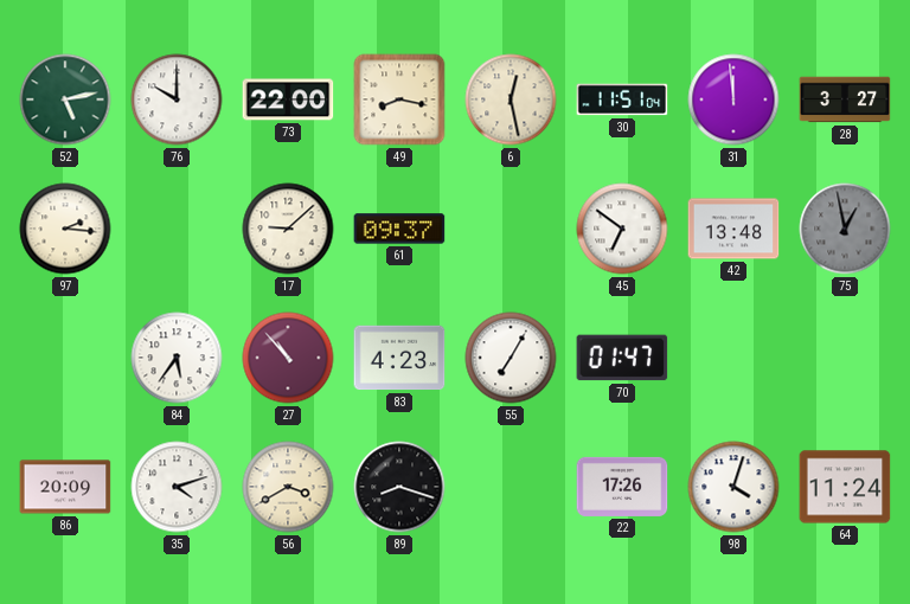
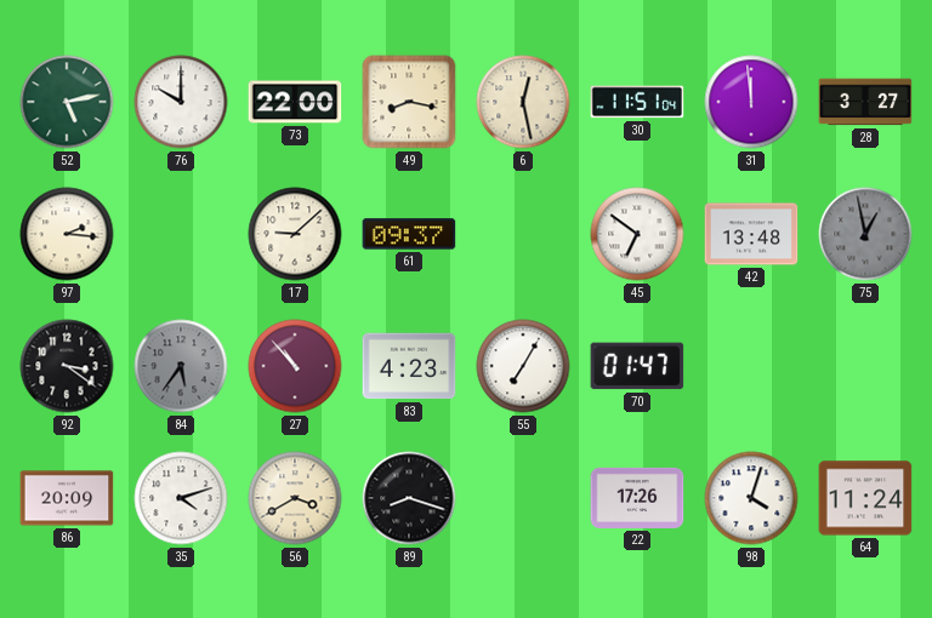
92: none -> 3:21
84 dial: white -> grey
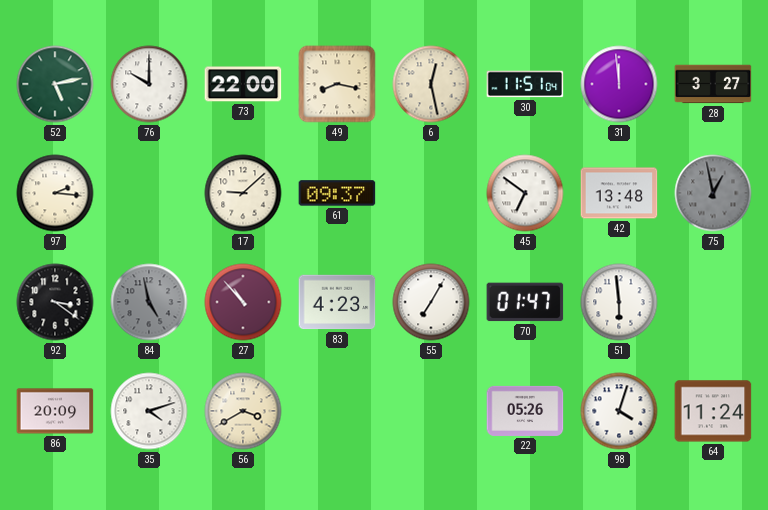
84: 5:36 -> 4:58
51: none -> 5:59
89: 8:18 -> none
22: 17:26 -> 05:26
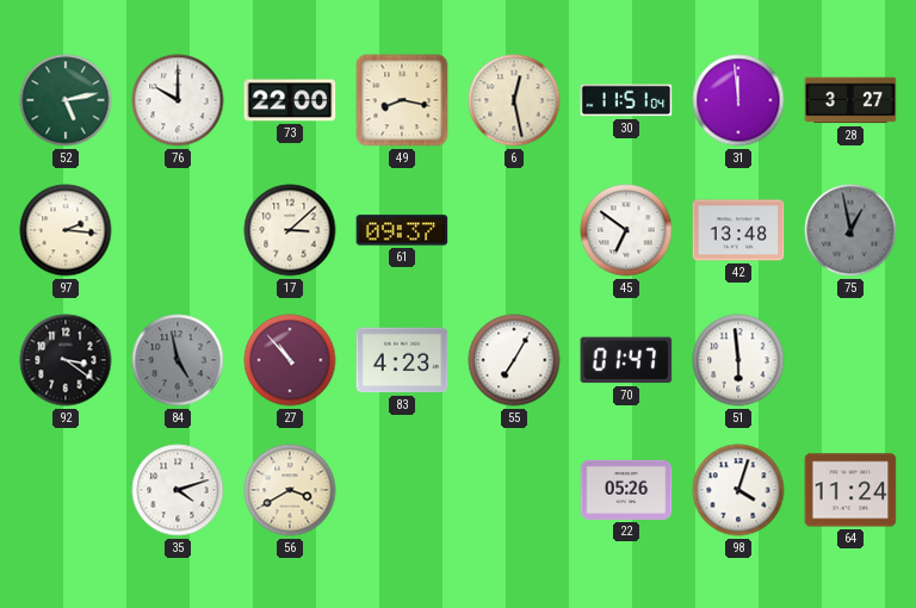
17: 9:08 -> 3:08
86: 20:09 -> none
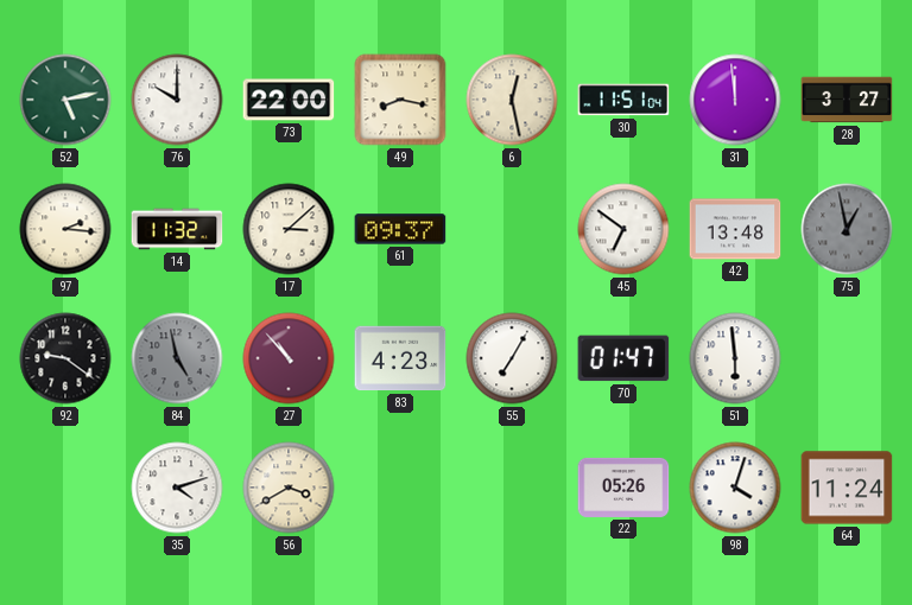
14: none -> 11:32
92: 3:21 -> 9:21
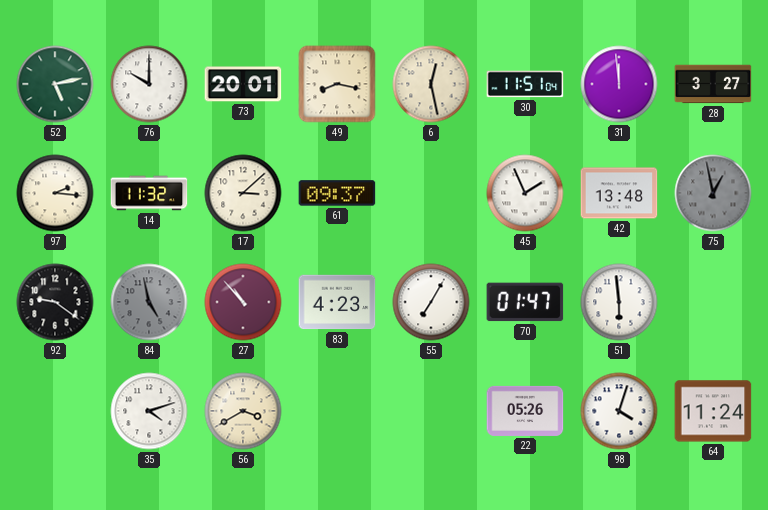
73: 22:00 -> 20:01
45: 6:51 -> 1:56
